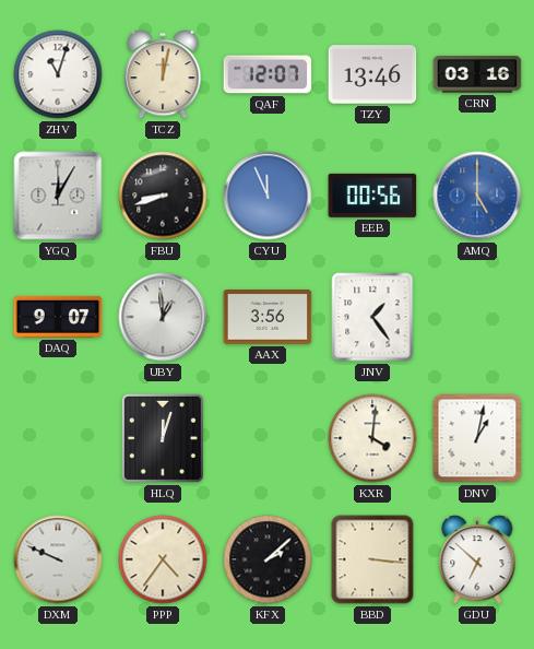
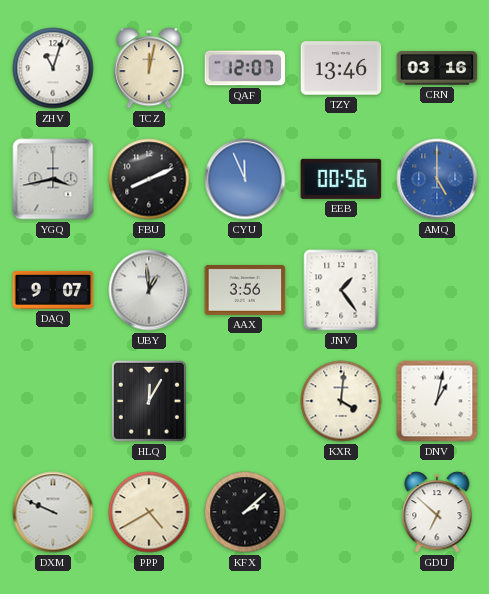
YGQ: 12:05 -> 3:43
FBU: 8:42 -> 8:11
HLQ: 12:03 -> 12:05
PPP: 4:36 -> 4:40
BBD: 3:16 -> none
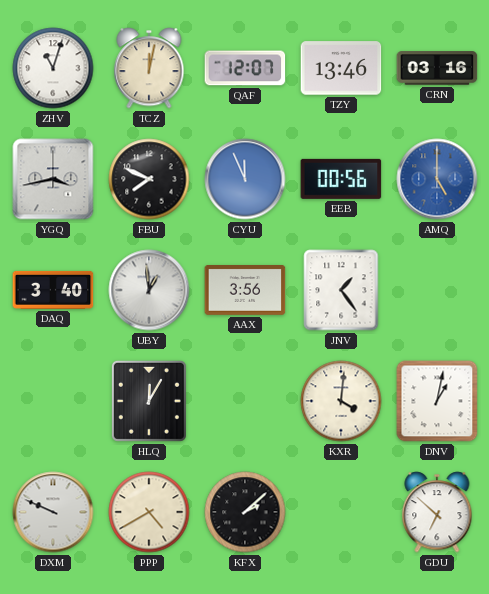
FBU: 8:11 -> 7:49
DAQ: 9:07 -> 3:40
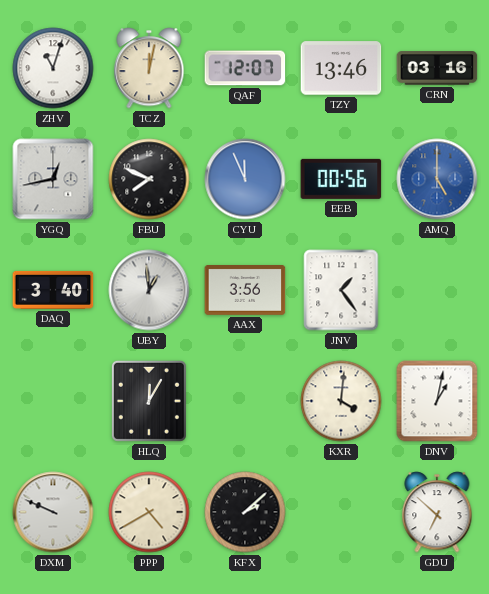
YGQ: 3:43 -> 12:43
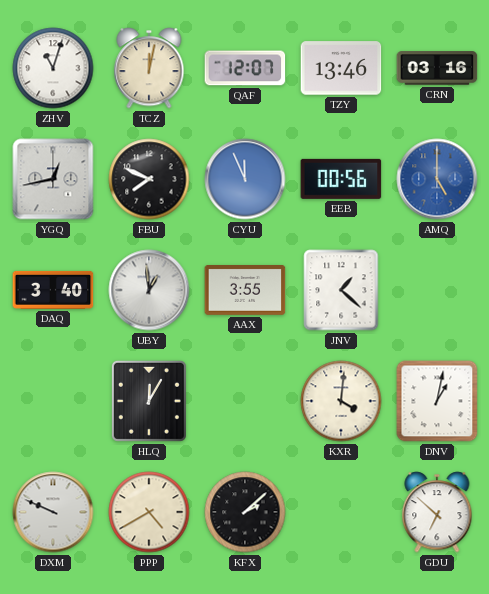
AAX: 3:56 -> 3:55
JNV: 1:24 -> 1:22
